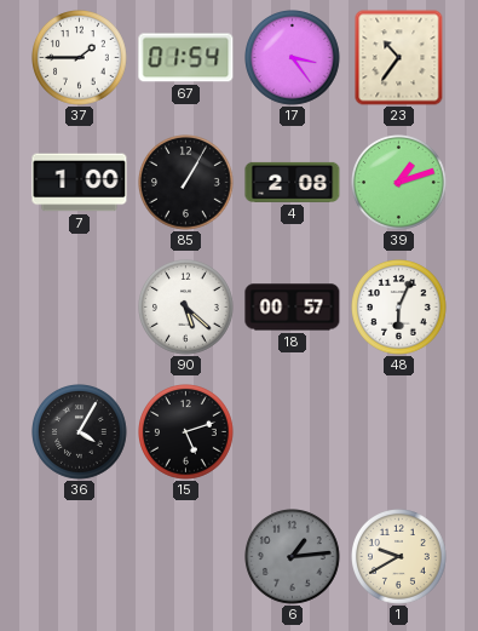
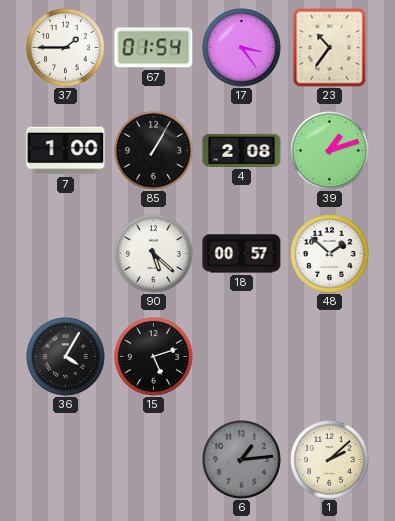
48: 6:04 -> 1:52
1: 9:40 -> 2:08
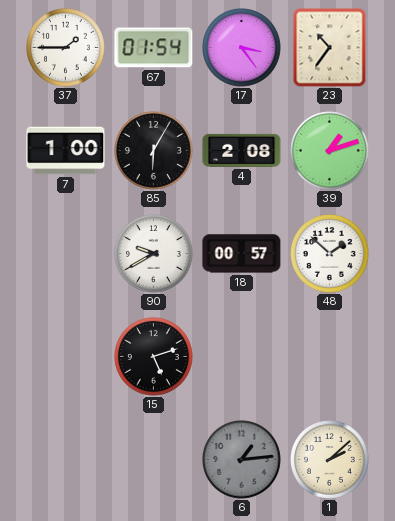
85: 1:05 -> 6:05
90: 5:22 -> 9:40
36: 4:05 -> none
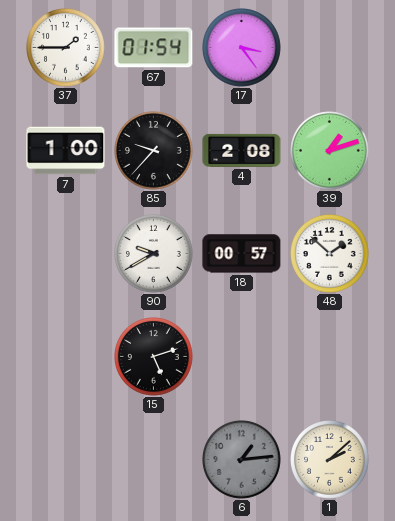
23: 10:36 -> none
85: 6:05 -> 9:37
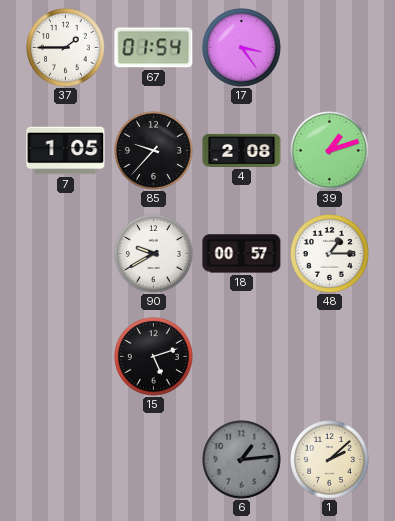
7: 1:00 -> 1:05
48: 1:52 -> 1:15
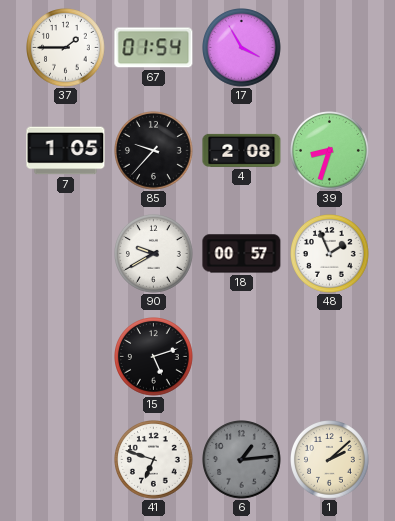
17: 3:24 -> 3:55
39: 1:12 -> 8:33
48: 1:15 -> 1:56
41: none -> 6:48
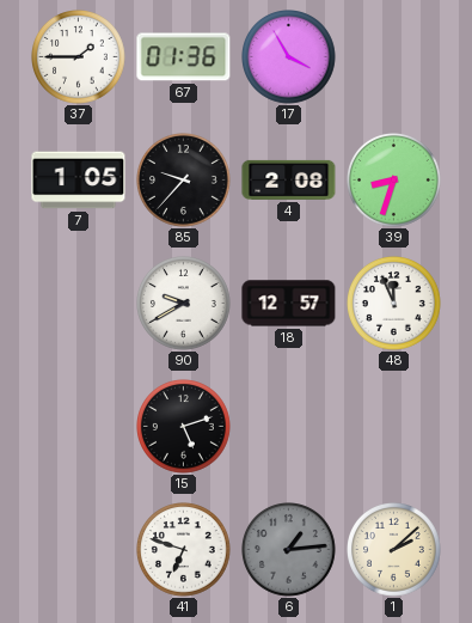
67: 01:54 -> 01:36
18: 00:57 -> 12:57
48: 1:56 -> 11:56
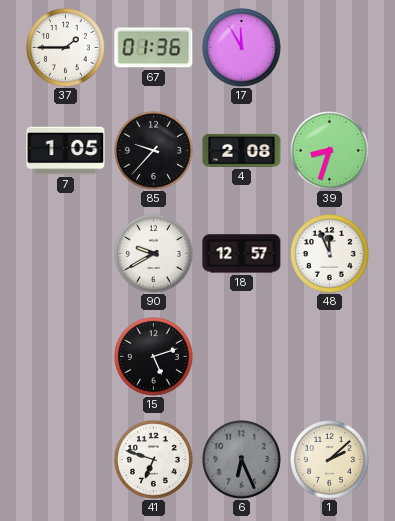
17: 3:55 -> 11:55
6: 1:14 -> 6:26
